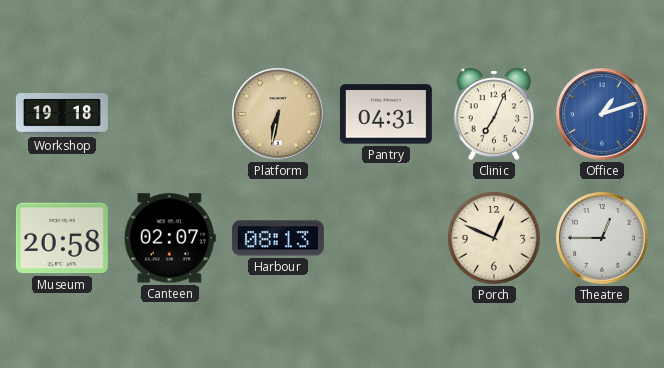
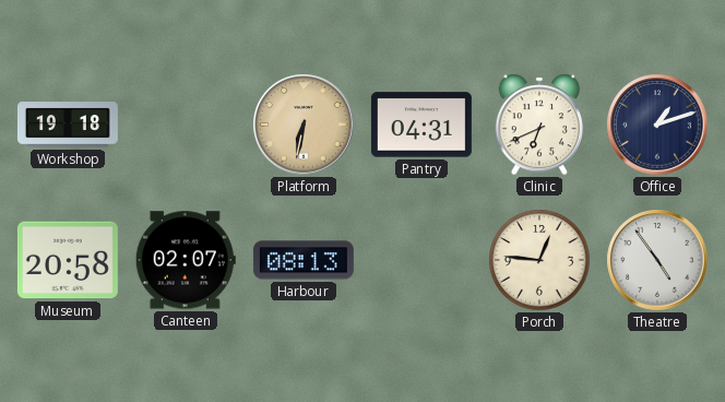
Clinic: 7:04 -> 6:41
Office dial: blue -> navy
Porch: 12:49 -> 12:46
Theatre: 12:45 -> 4:54
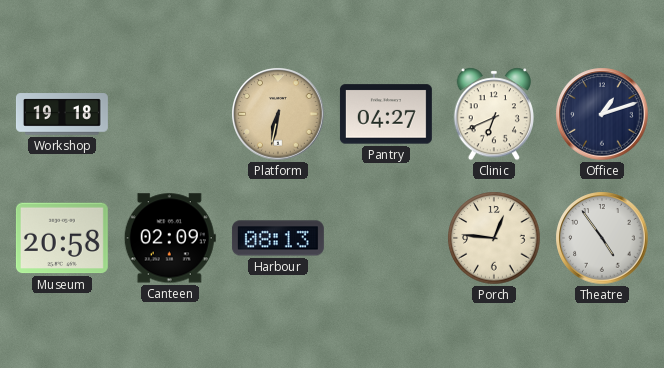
Pantry: 04:31 -> 04:27
Canteen: 02:07 -> 02:09
